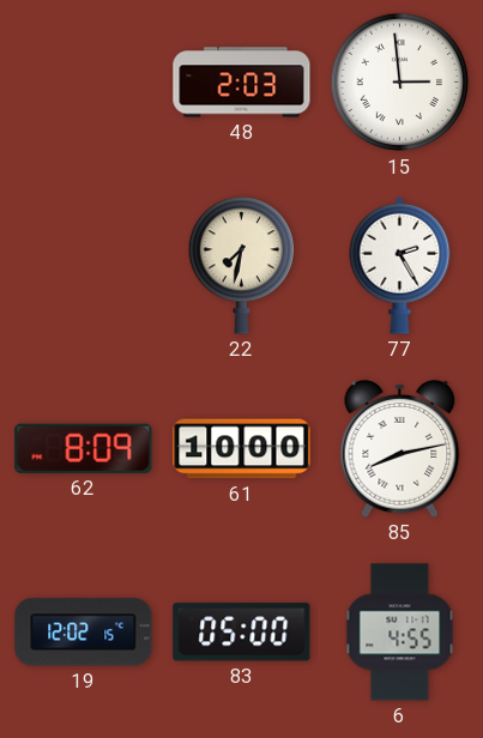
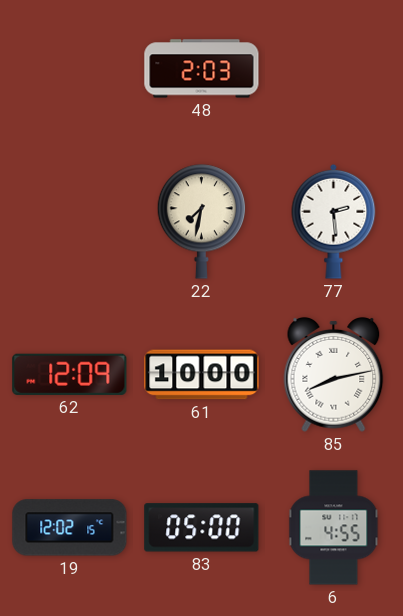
15: 2:59 -> none
77: 2:25 -> 2:29
62: 8:09 -> 12:09
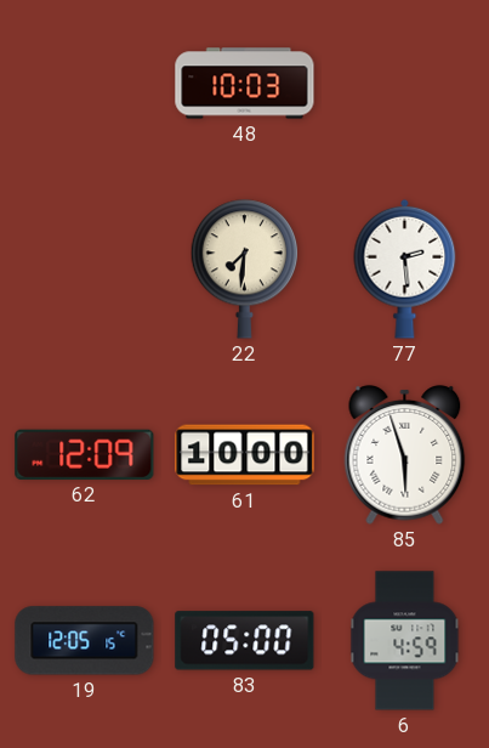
48: 2:03 -> 10:03
22: 7:32 -> 7:31
85: 8:13 -> 5:57
19: 12:02 -> 12:05
6: 4:55 -> 4:59
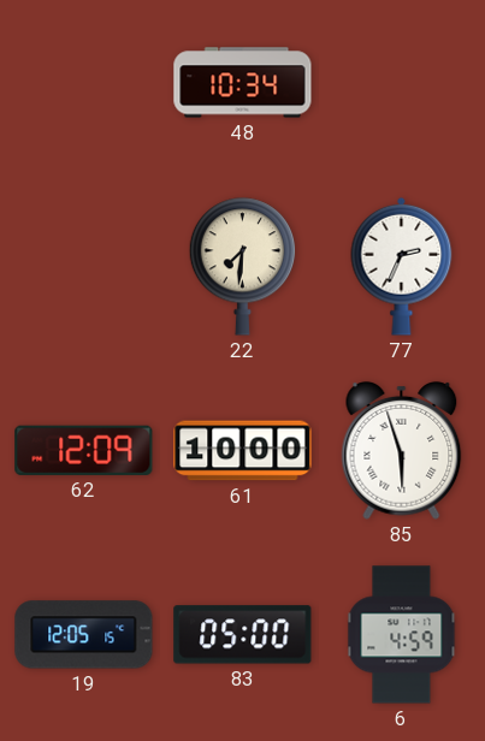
48: 10:03 -> 10:34
77: 2:29 -> 2:34
